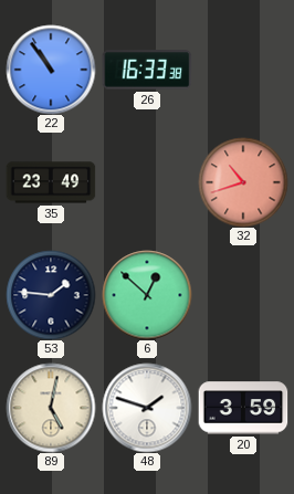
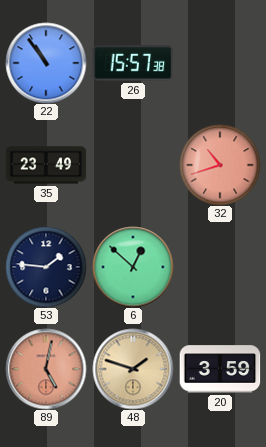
26: 16:33 -> 15:57
89 dial: cream -> salmon
48 dial: white -> champagne
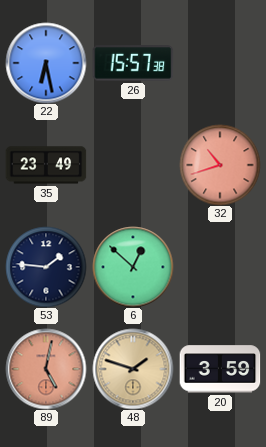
22: 10:54 -> 6:28
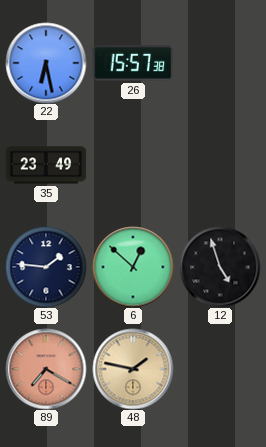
32: 10:42 -> none
12: none -> 4:57
89: 5:02 -> 7:20
48: 1:48 -> 1:47
20: 3:59 -> none
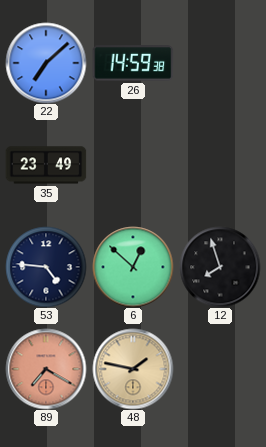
22: 6:28 -> 7:08
26: 15:57 -> 14:59
53: 1:46 -> 4:46
12: 4:57 -> 7:57
